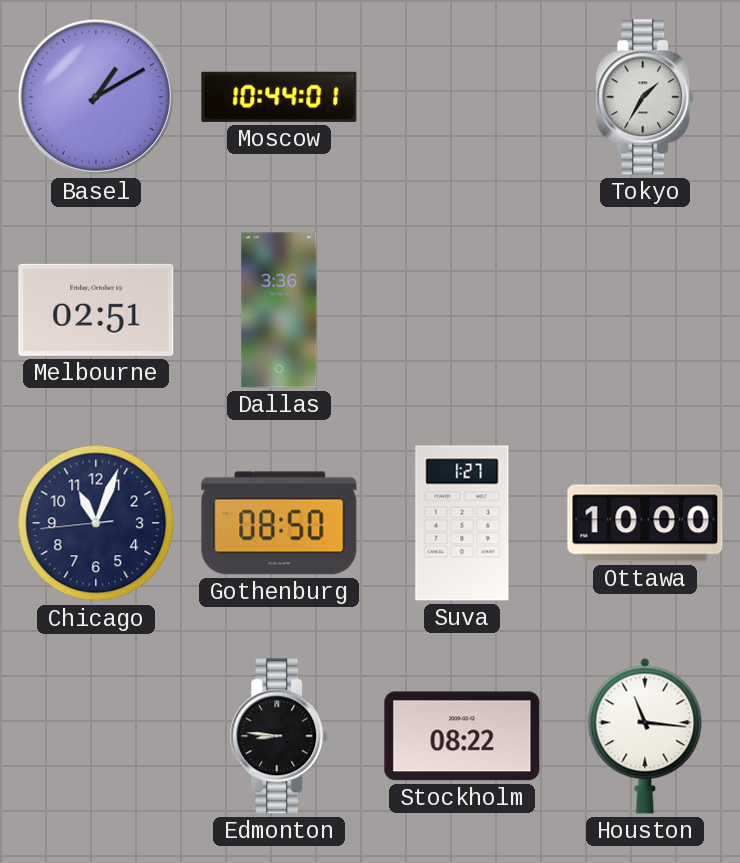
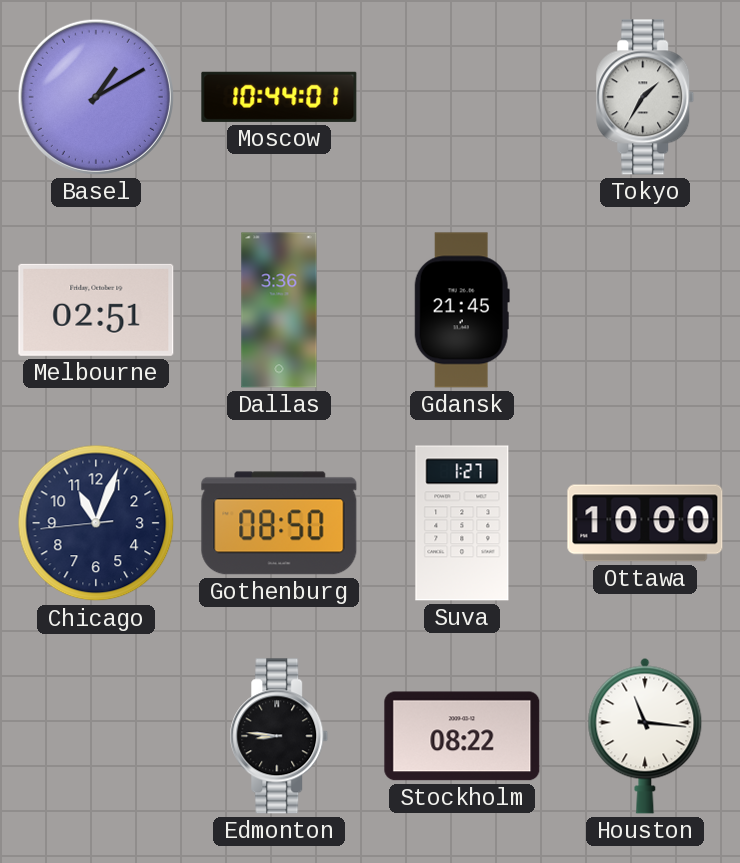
Gdansk: none -> 21:45
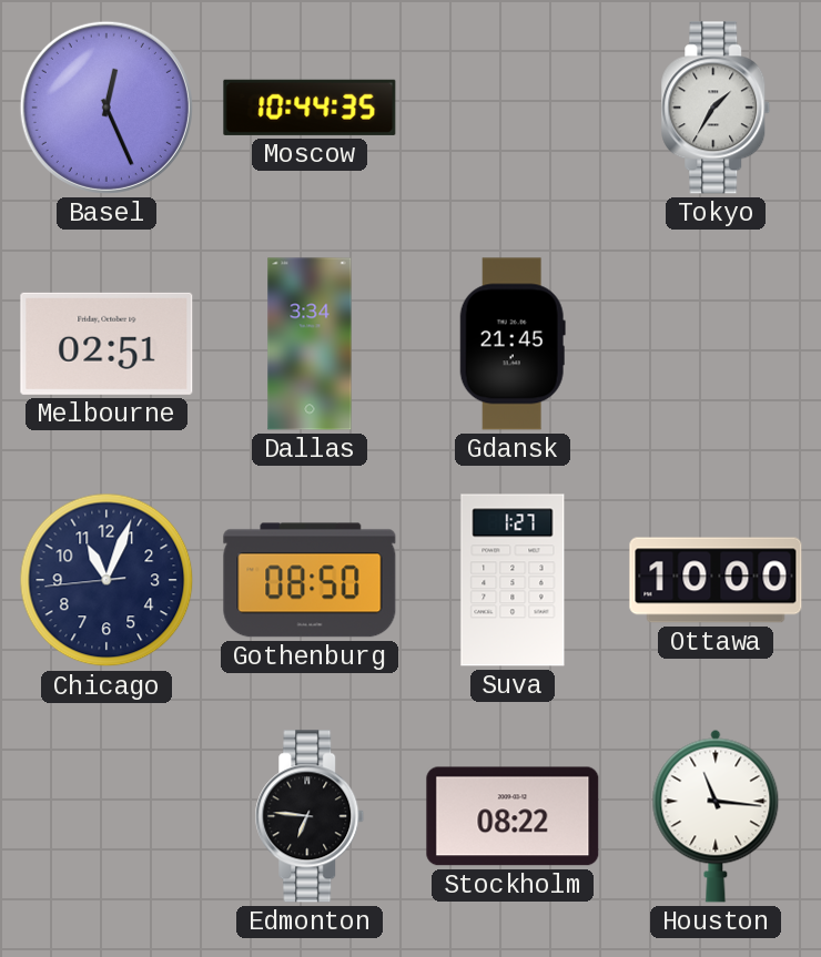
Basel: 1:10 -> 12:26
Moscow: 10:44:01 -> 10:44:35
Dallas: 3:36 -> 3:34
Edmonton: 8:46 -> 6:46
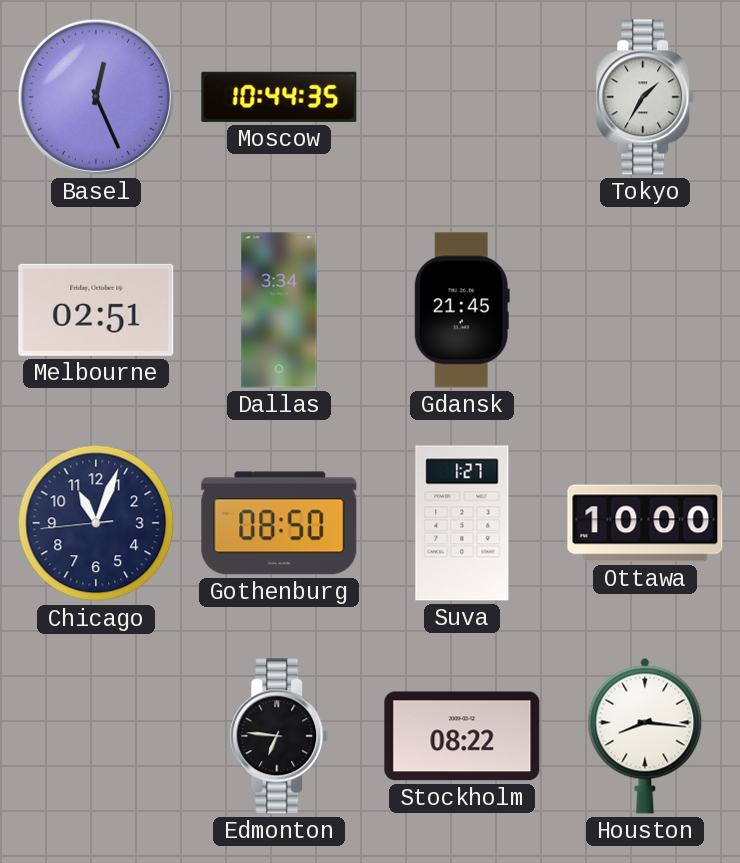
Houston: 11:16 -> 8:16
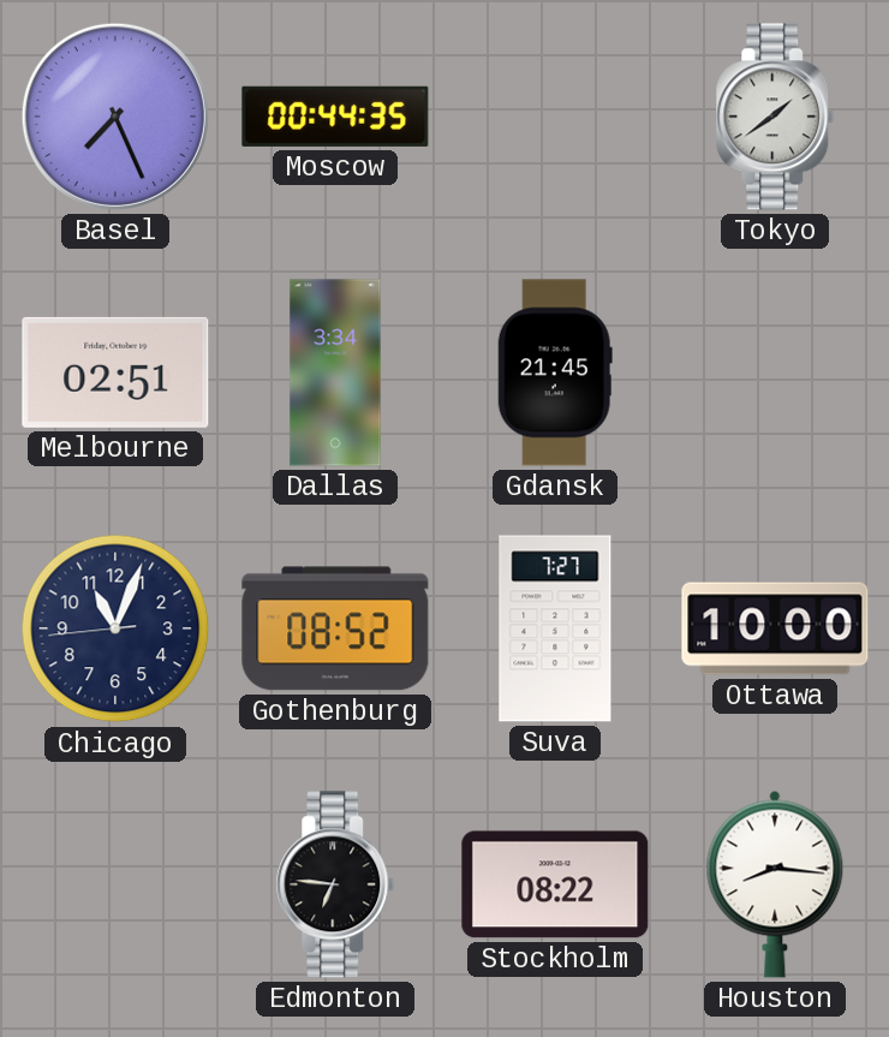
Basel: 12:26 -> 7:26
Moscow: 10:44 -> 00:44
Tokyo: 1:35 -> 1:39
Gothenburg: 08:50 -> 08:52
Suva: 1:27 -> 7:27
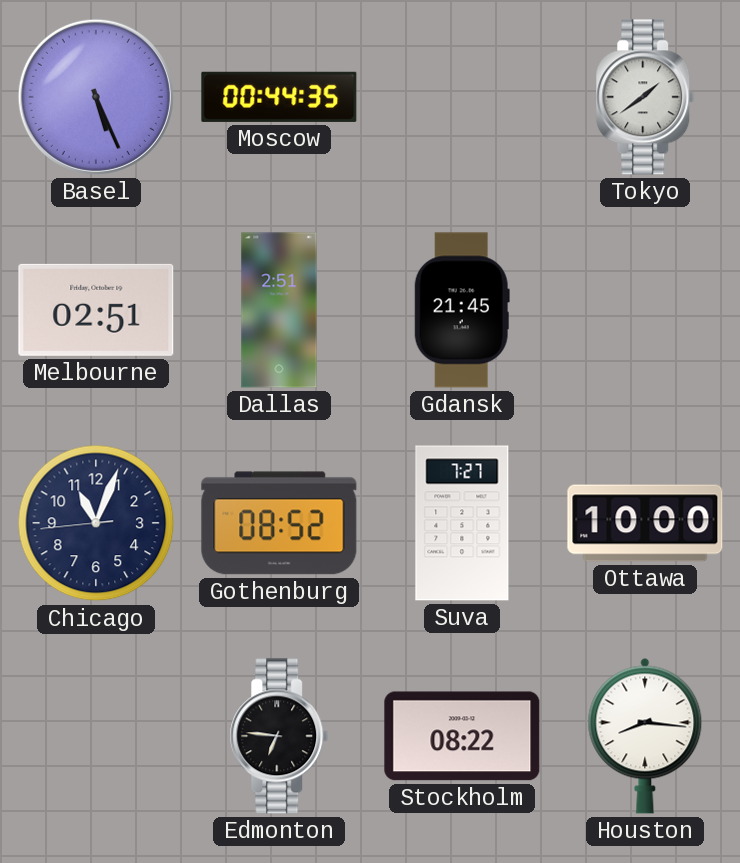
Basel: 7:26 -> 5:26
Dallas: 3:34 -> 2:51
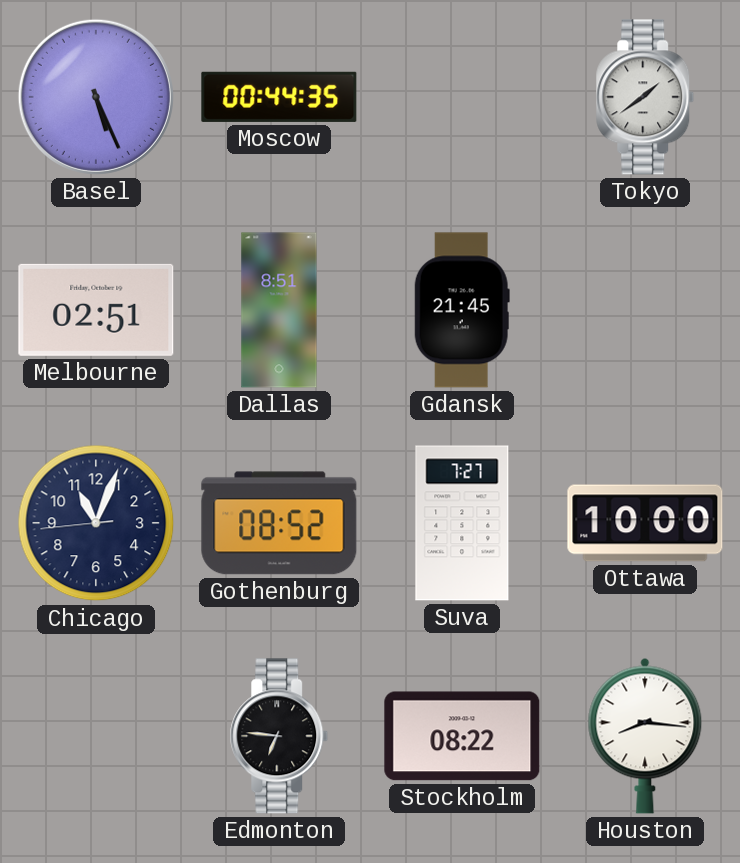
Dallas: 2:51 -> 8:51
